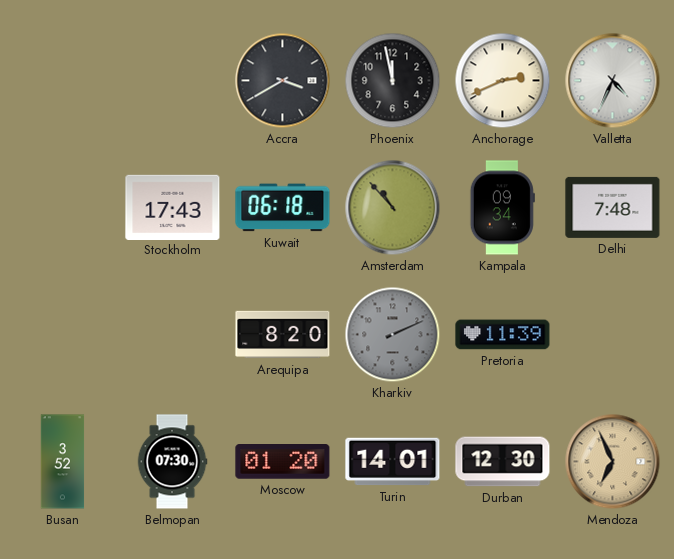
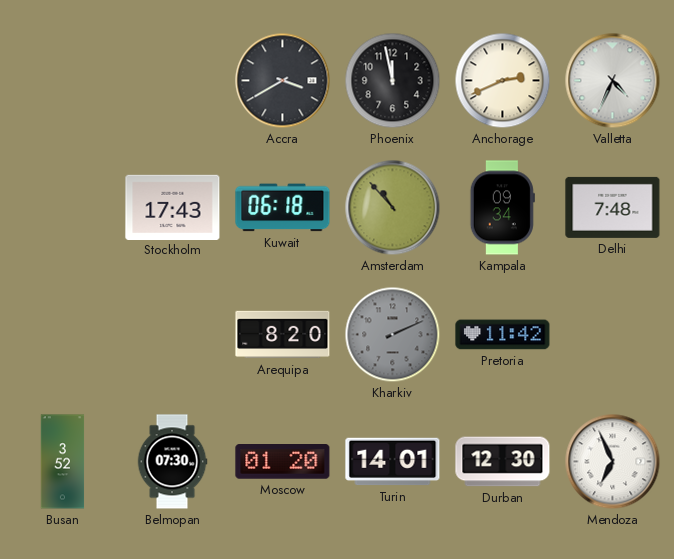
Pretoria: 11:39 -> 11:42
Mendoza dial: champagne -> white
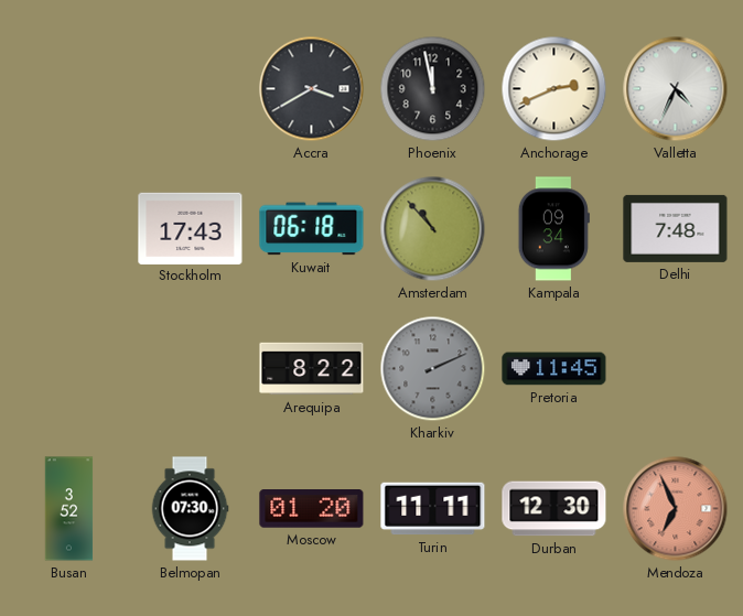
Arequipa: 8:20 -> 8:22
Pretoria: 11:42 -> 11:45
Turin: 14:01 -> 11:11
Mendoza dial: white -> salmon
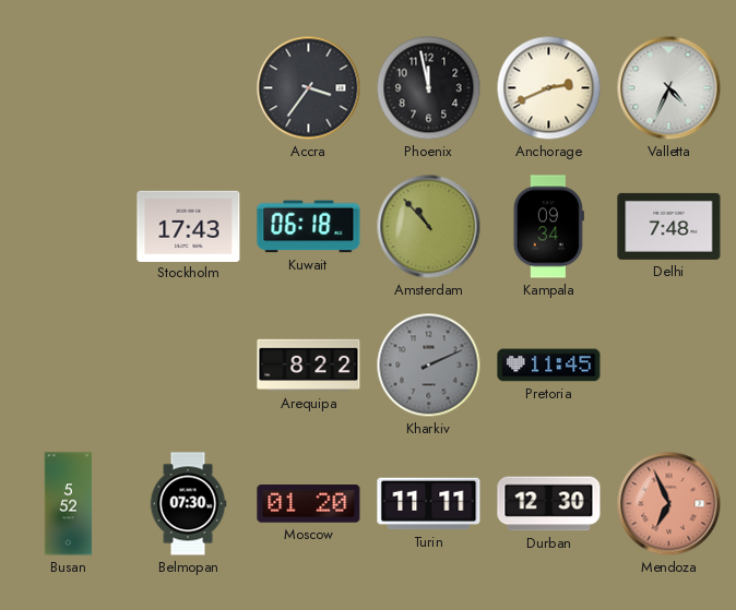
Accra: 3:40 -> 3:36
Busan: 3:52 -> 5:52
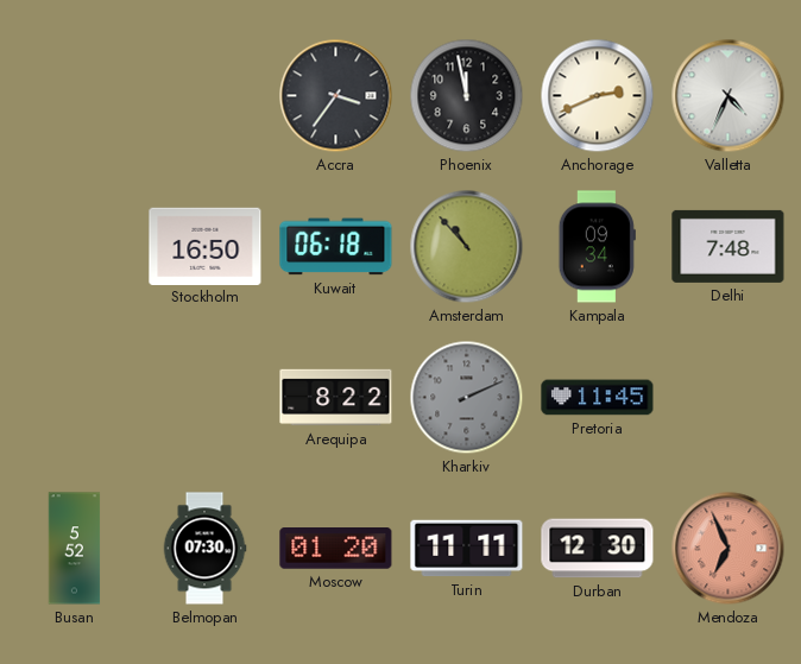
Stockholm: 17:43 -> 16:50
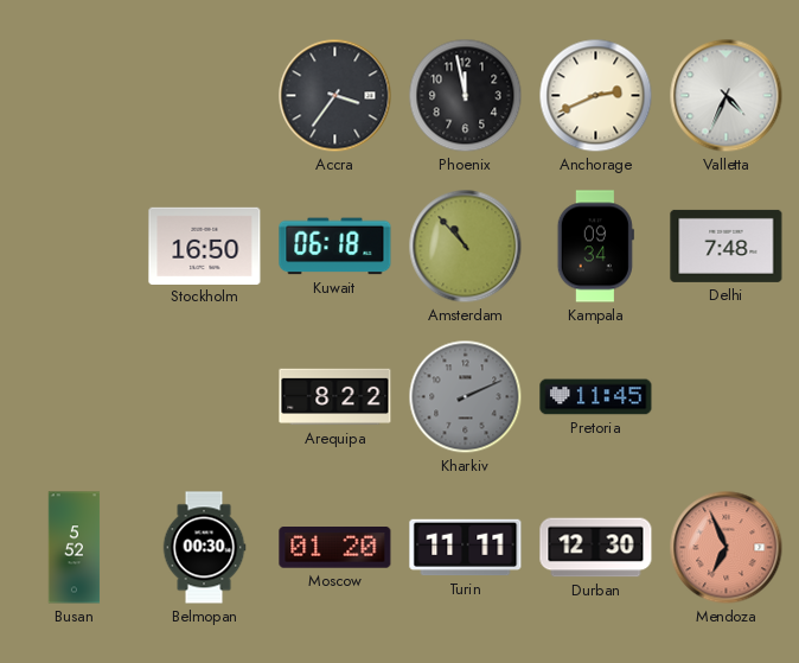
Belmopan: 07:30 -> 00:30
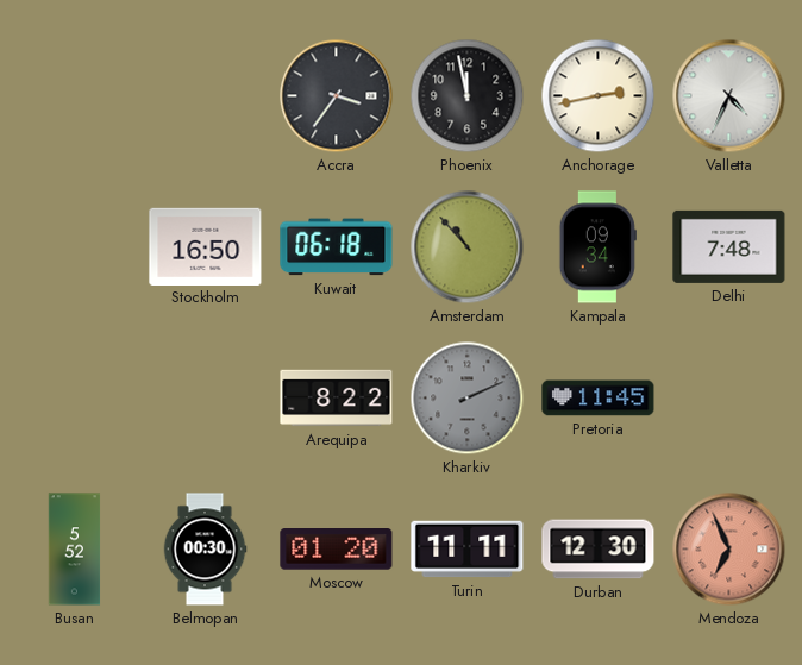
Anchorage: 2:41 -> 2:43
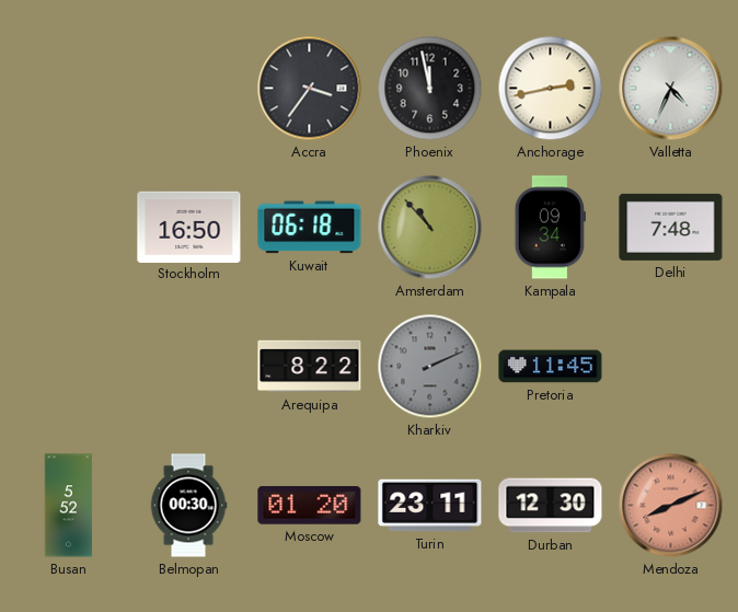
Turin: 11:11 -> 23:11
Mendoza: 6:56 -> 8:11
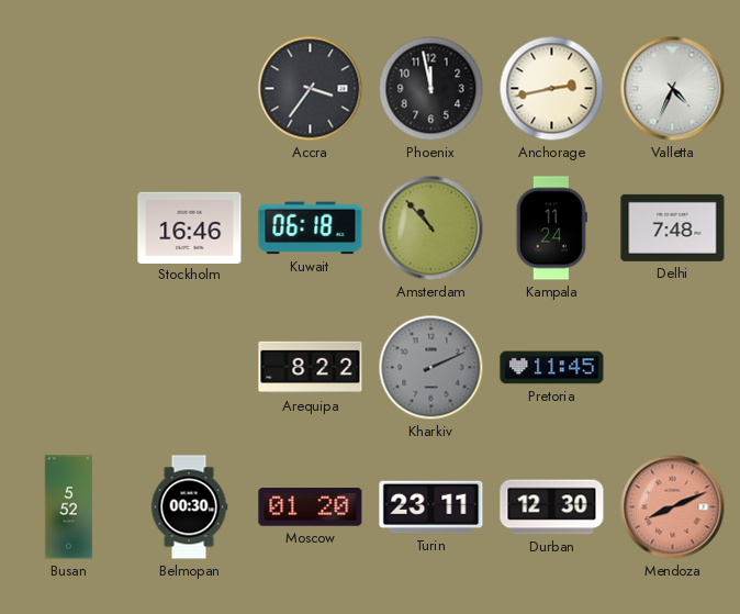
Stockholm: 16:50 -> 16:46
Kampala: 09:34 -> 11:24
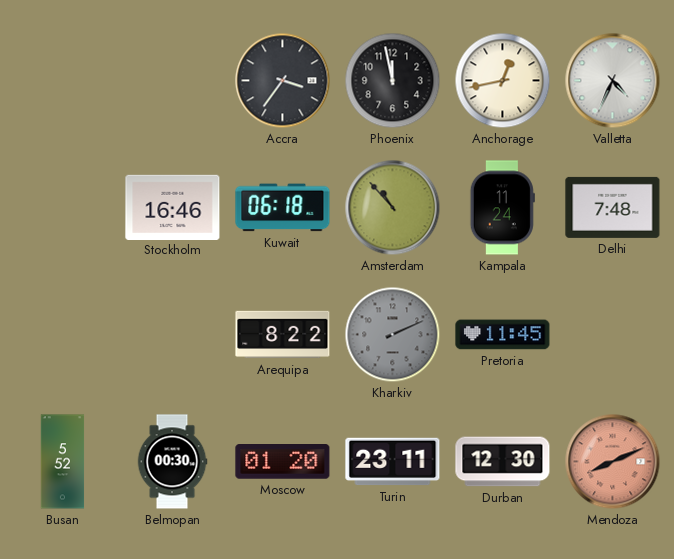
Anchorage: 2:43 -> 12:43
